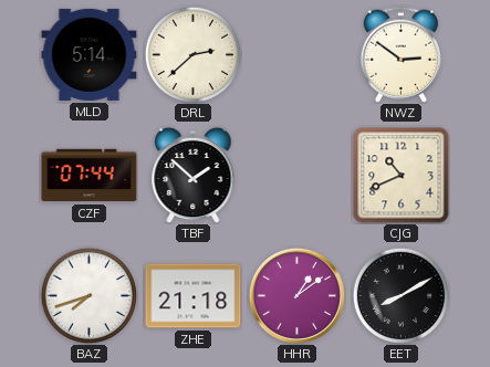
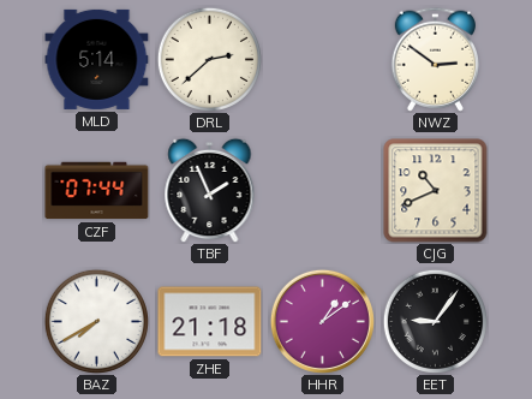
TBF: 1:52 -> 1:56
BAZ: 7:42 -> 7:40
EET: 8:10 -> 9:06
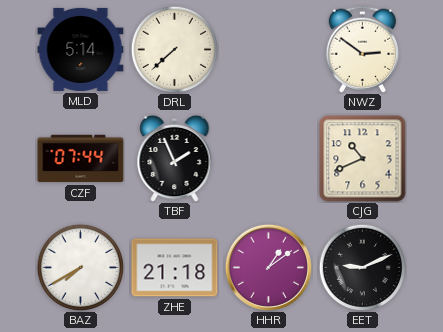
DRL: 2:38 -> 7:38
EET: 9:06 -> 9:11
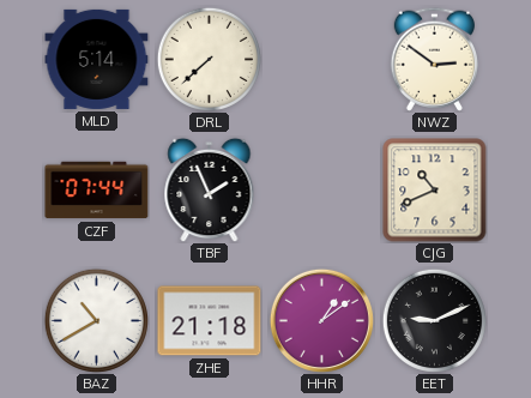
BAZ: 7:40 -> 10:40
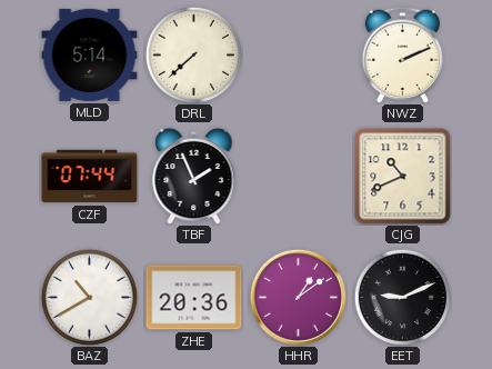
NWZ: 2:51 -> 2:11
ZHE: 21:18 -> 20:36
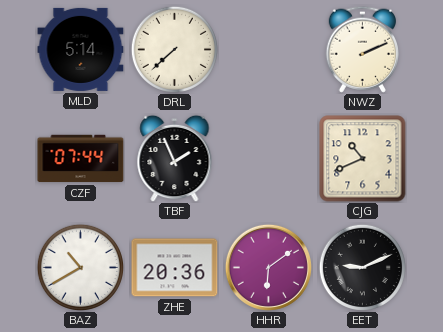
HHR: 1:09 -> 6:09
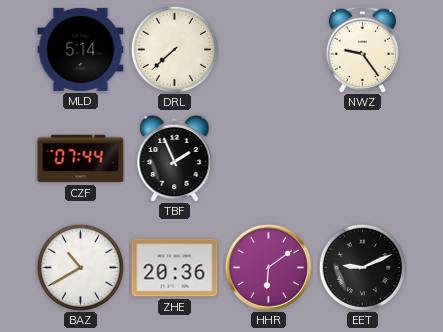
NWZ: 2:11 -> 9:24
CJG: 10:41 -> none
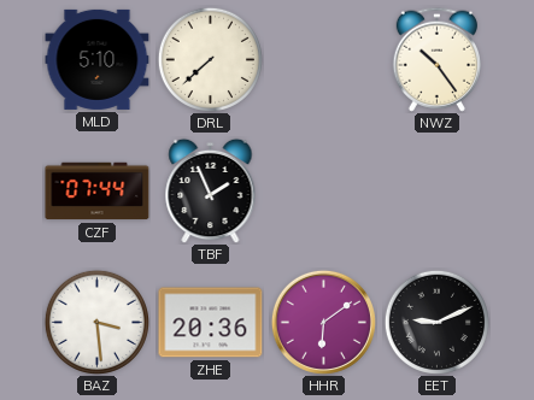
MLD: 5:14 -> 5:10
NWZ: 9:24 -> 10:24
BAZ: 10:40 -> 3:29
